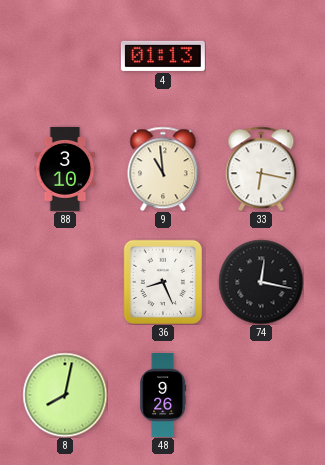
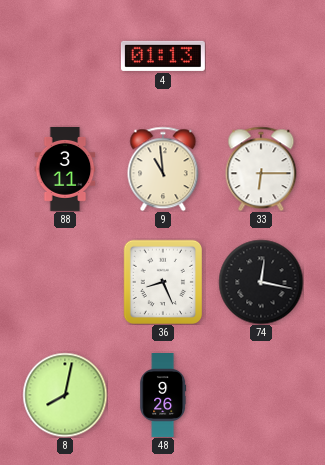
88: 3:10 -> 3:11
33: 6:17 -> 6:15
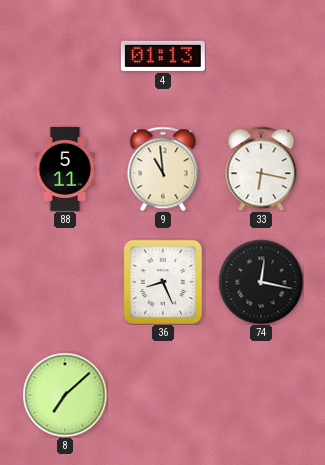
88: 3:11 -> 5:11
33: 6:15 -> 6:17
8: 8:02 -> 7:08
48: 9:26 -> none
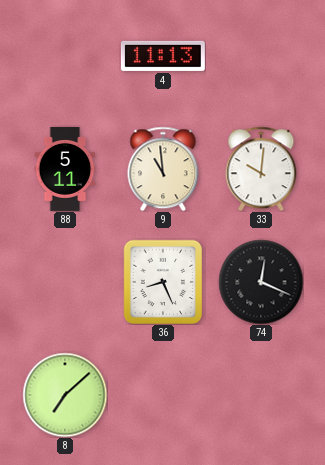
4: 01:13 -> 11:13
33: 6:17 -> 10:01
74: 12:17 -> 12:19
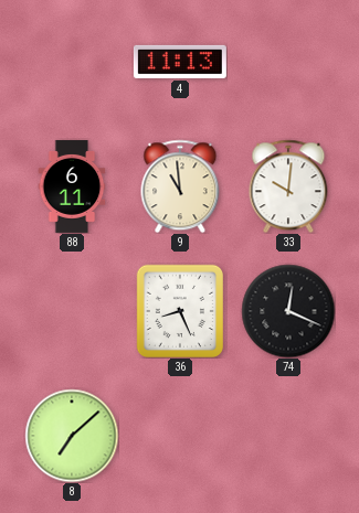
88: 5:11 -> 6:11
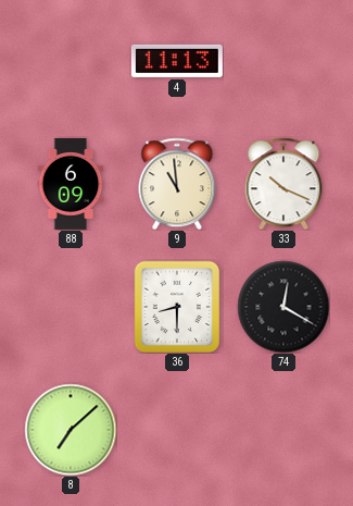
88: 6:11 -> 6:09
33: 10:01 -> 10:19
36: 8:26 -> 8:30
74: 12:19 -> 12:20
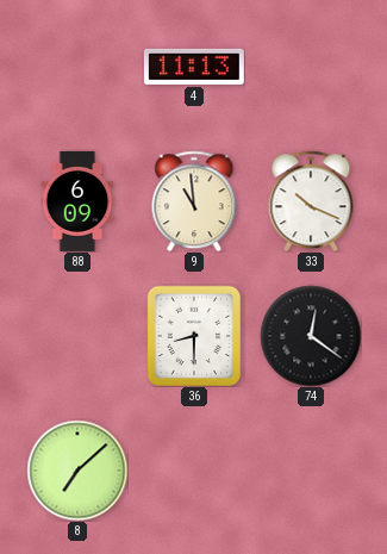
74: 12:20 -> 12:21
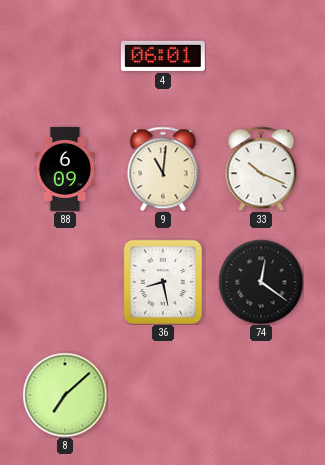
4: 11:13 -> 06:01
9: 10:59 -> 11:01
36: 8:30 -> 8:28
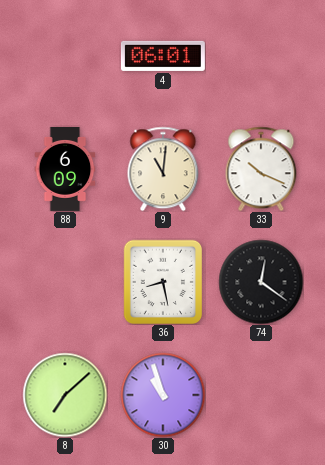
30: none -> 10:57
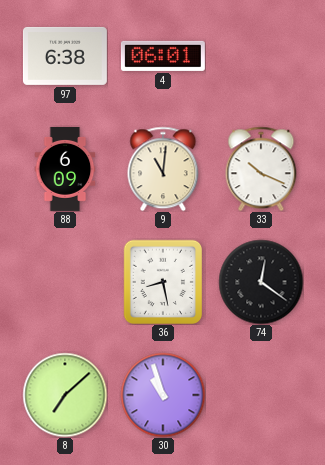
97: none -> 6:38
